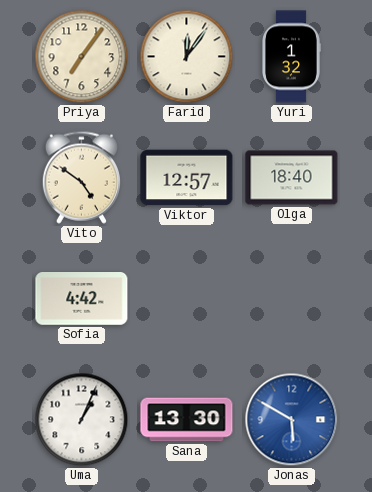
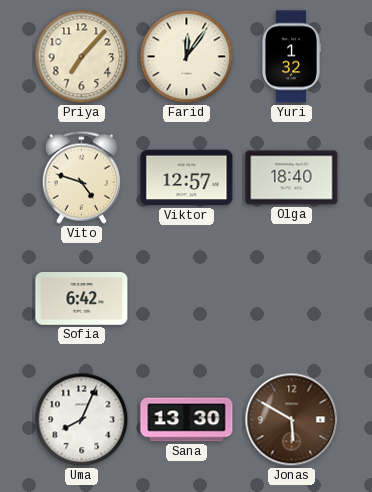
Priya: 7:06 -> 7:07
Vito: 4:51 -> 4:48
Sofia: 4:42 -> 6:42
Uma: 1:04 -> 8:04
Jonas dial: blue -> brown
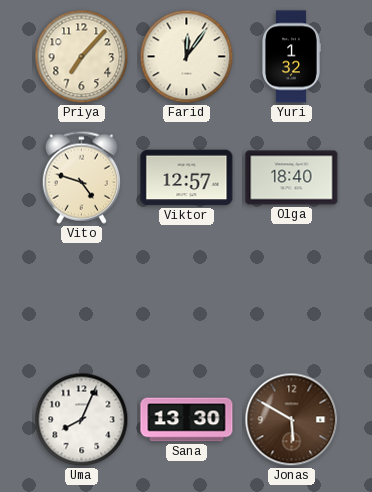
Sofia: 6:42 -> none
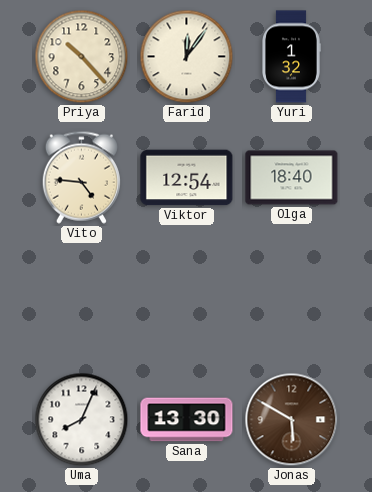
Priya: 7:07 -> 10:23
Vito: 4:48 -> 4:46
Viktor: 12:57 -> 12:54
